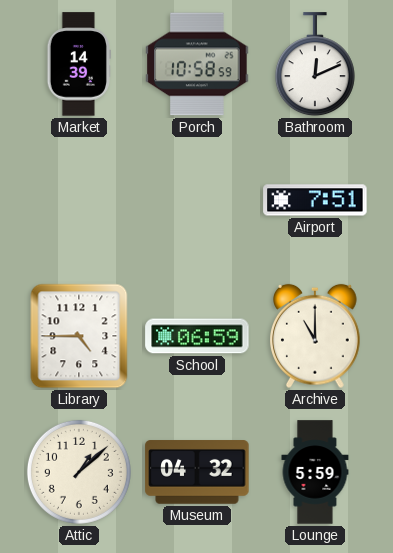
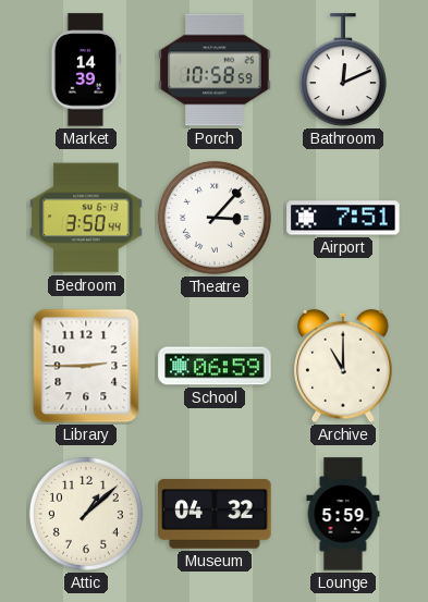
Bedroom: none -> 3:50
Theatre: none -> 3:07
Library: 4:45 -> 2:45
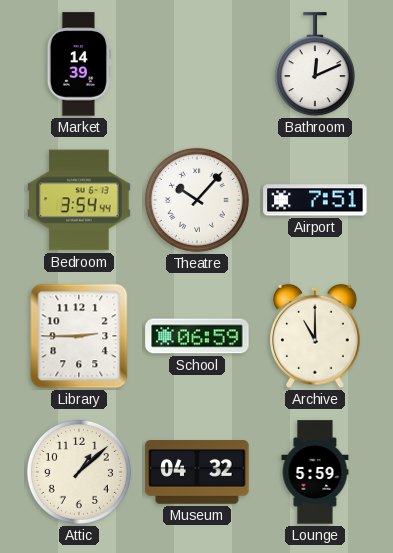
Porch: 10:58 -> none
Bedroom: 3:50 -> 3:54
Theatre: 3:07 -> 10:07
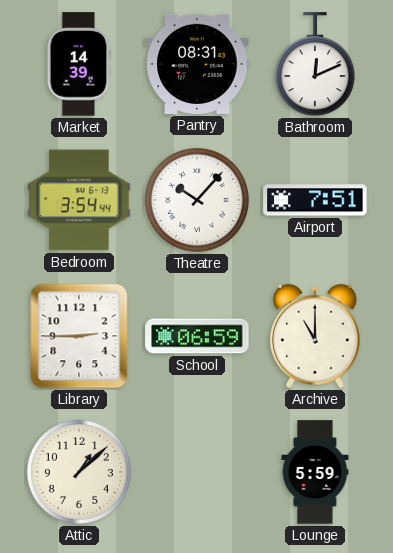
Pantry: none -> 08:31
Museum: 04:32 -> none
